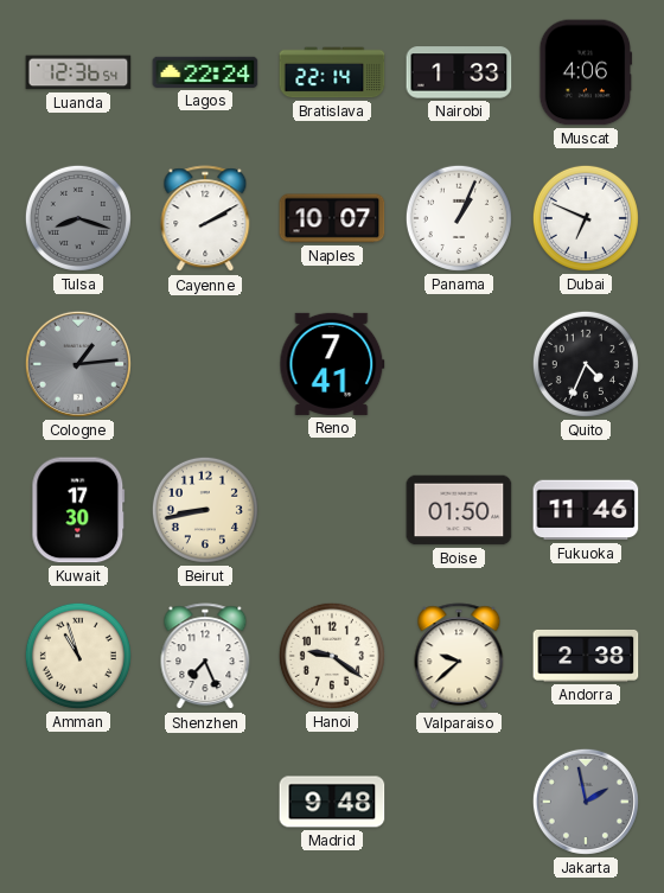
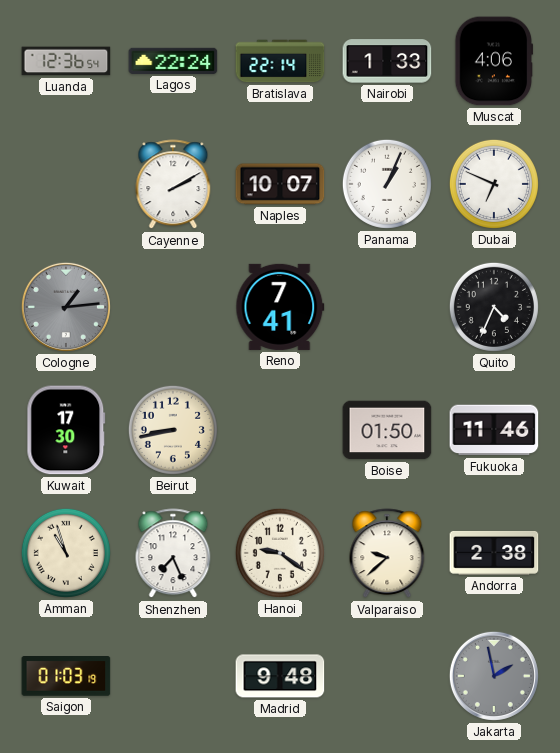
Tulsa: 8:18 -> none
Saigon: none -> 01:03
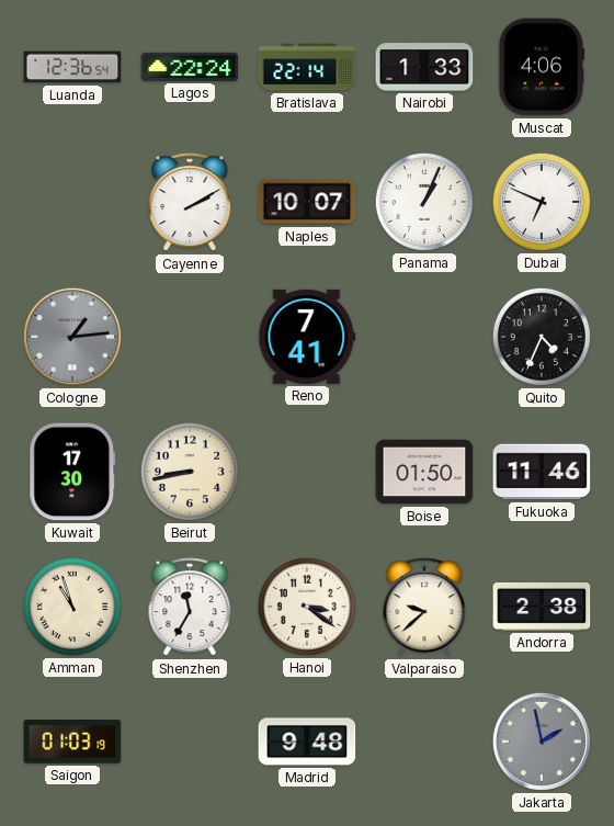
Shenzhen: 7:26 -> 11:35
Hanoi: 9:21 -> 3:21
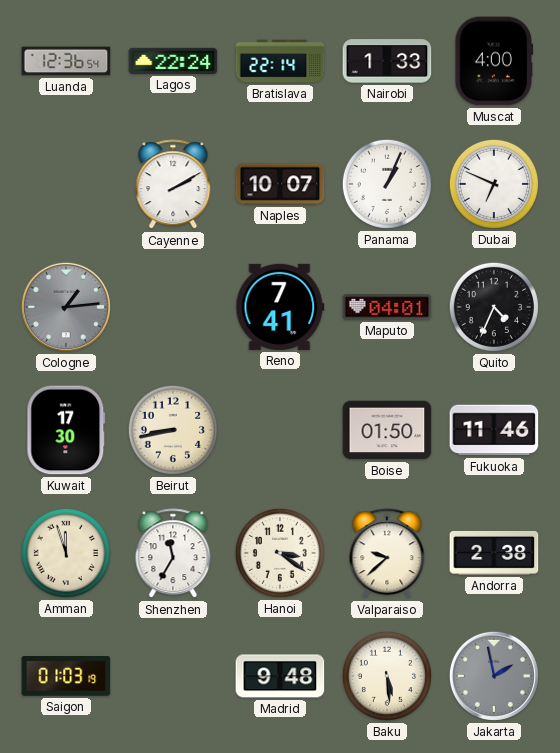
Muscat: 4:06 -> 4:00
Maputo: none -> 04:01
Amman: 10:57 -> 11:57
Baku: none -> 5:29
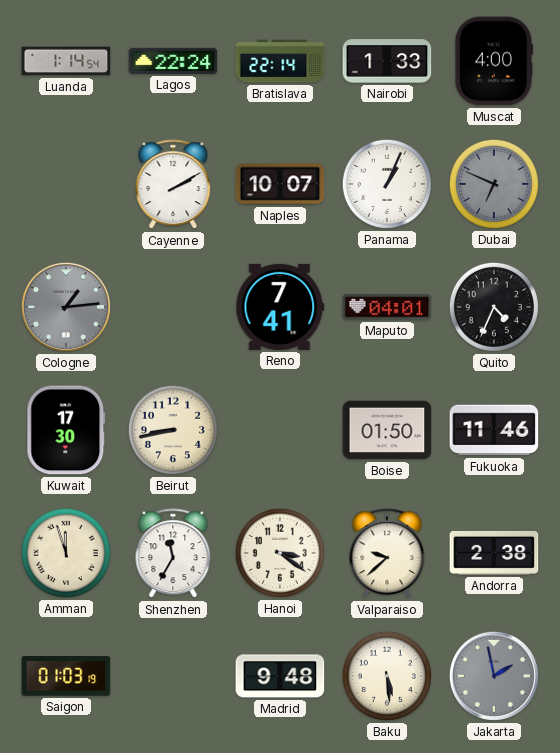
Luanda: 12:36 -> 1:14
Dubai dial: white -> grey
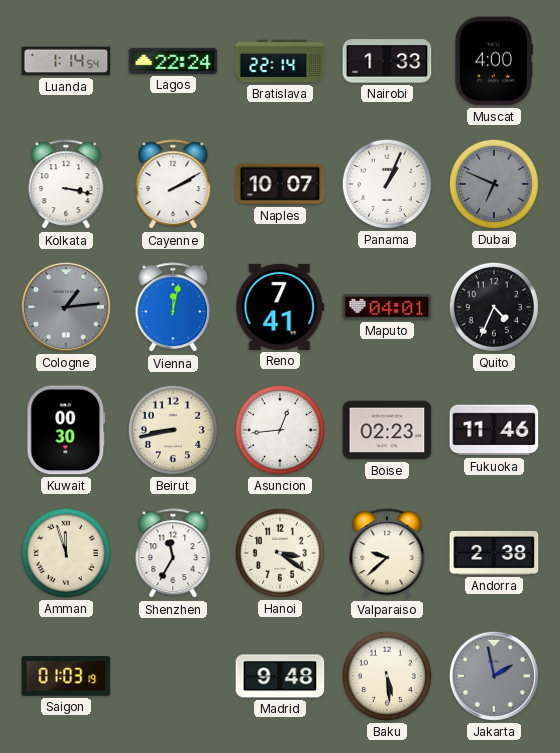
Kolkata: none -> 3:17
Vienna: none -> 12:02
Kuwait: 17:30 -> 00:30
Asuncion: none -> 12:44
Boise: 01:50 -> 02:23
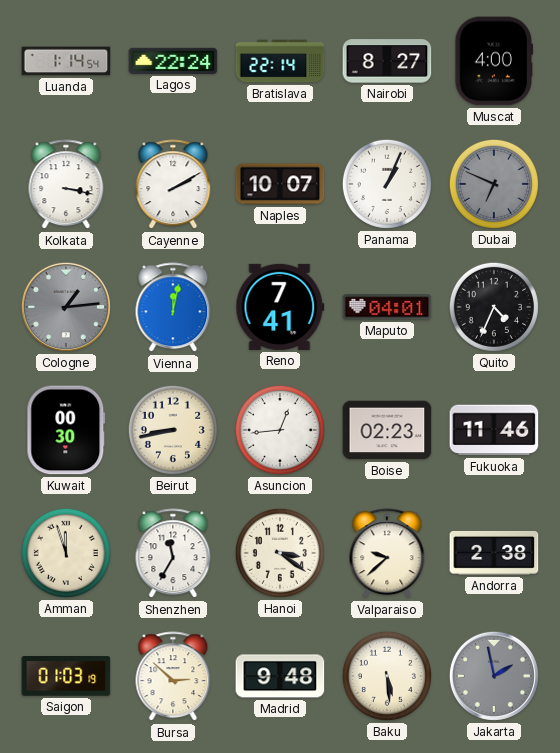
Nairobi: 1:33 -> 8:27
Bursa: none -> 2:52
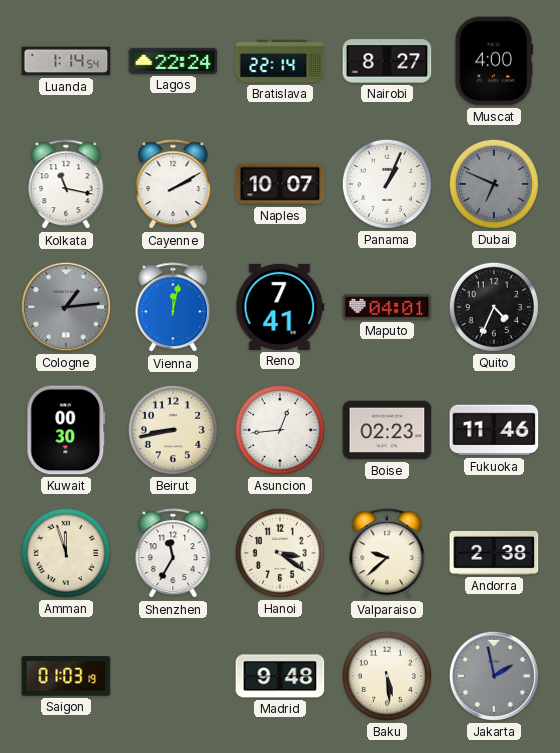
Kolkata: 3:17 -> 11:17
Bursa: 2:52 -> none
